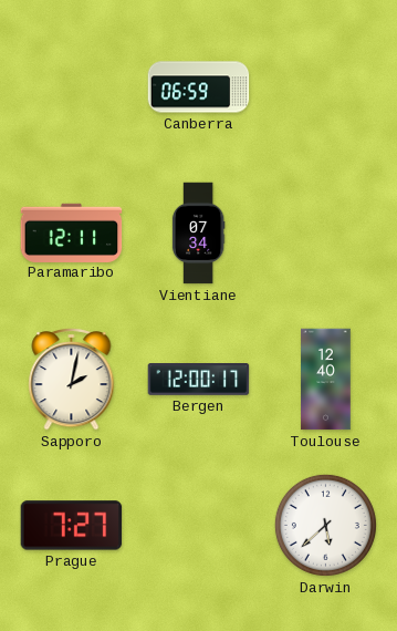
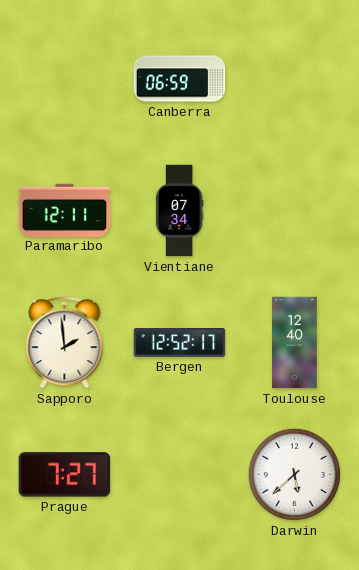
Sapporo: 2:02 -> 1:59
Bergen: 12:00 -> 12:52
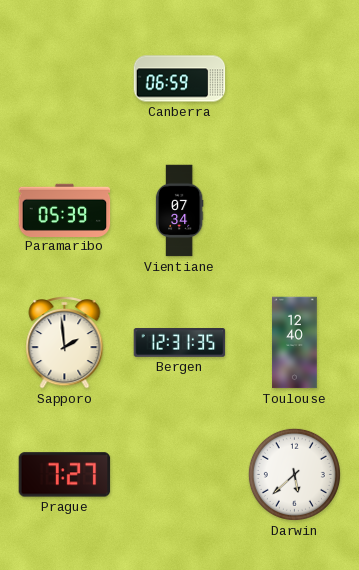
Paramaribo: 12:11 -> 05:39
Bergen: 12:52 -> 12:31
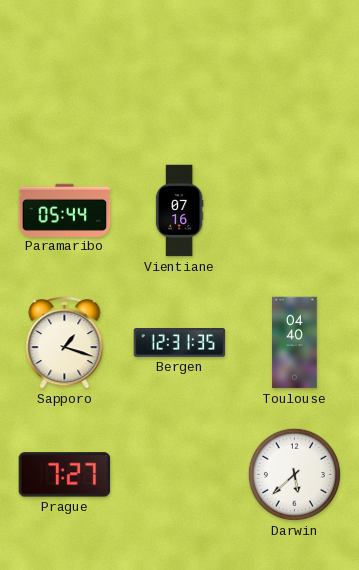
Canberra: 06:59 -> none
Paramaribo: 05:39 -> 05:44
Vientiane: 07:34 -> 07:16
Sapporo: 1:59 -> 1:18
Toulouse: 12:40 -> 04:40
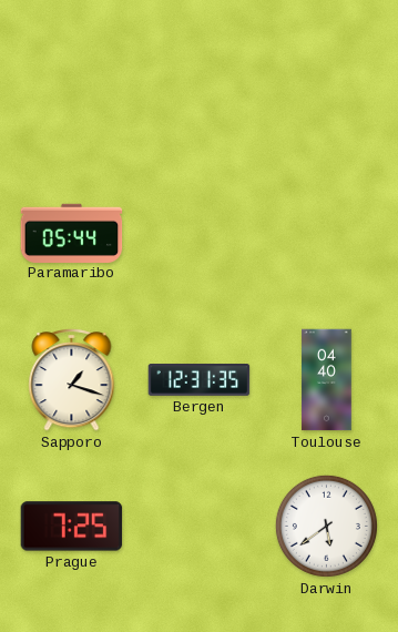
Vientiane: 07:16 -> none
Prague: 7:27 -> 7:25
Darwin: 5:38 -> 5:39
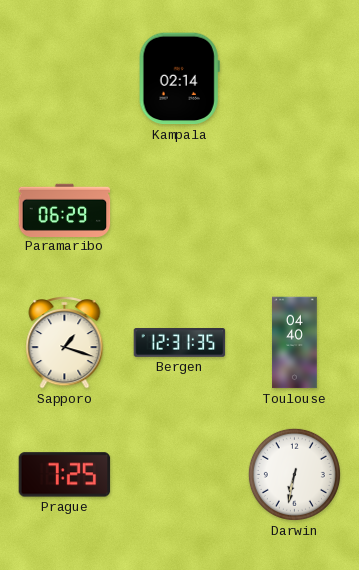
Kampala: none -> 02:14
Paramaribo: 05:44 -> 06:29
Darwin: 5:39 -> 6:32
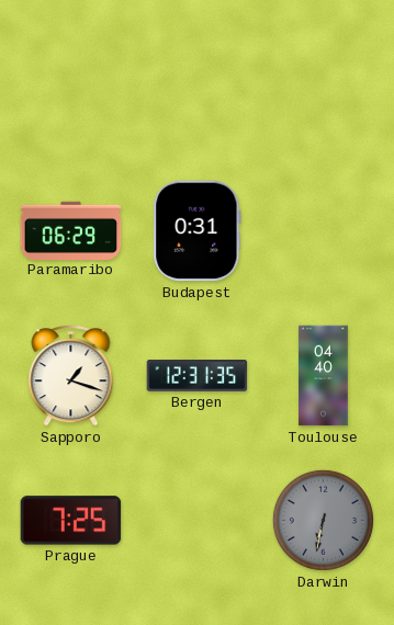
Kampala: 02:14 -> none
Budapest: none -> 0:31
Darwin dial: white -> grey
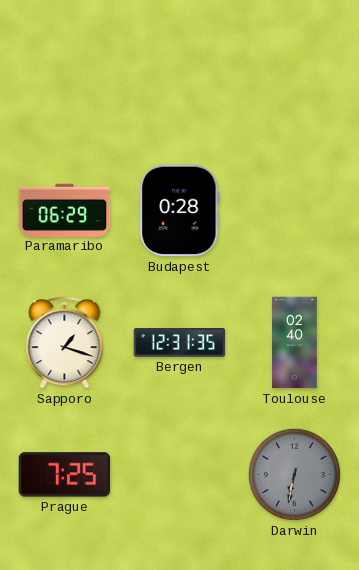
Budapest: 0:31 -> 0:28
Toulouse: 04:40 -> 02:40
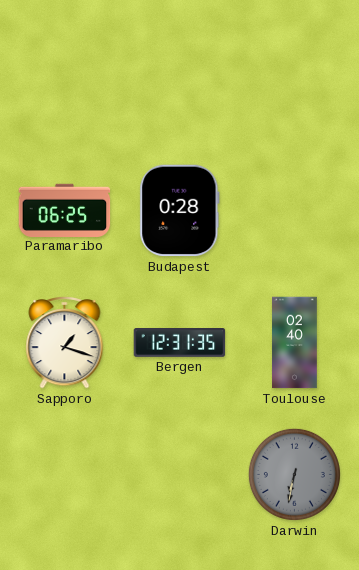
Paramaribo: 06:29 -> 06:25
Prague: 7:25 -> none
